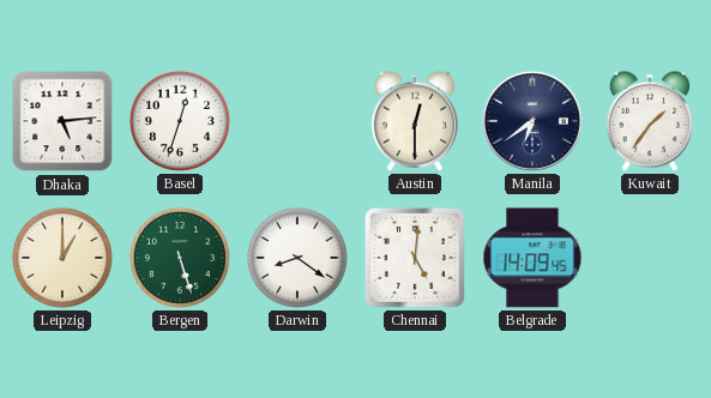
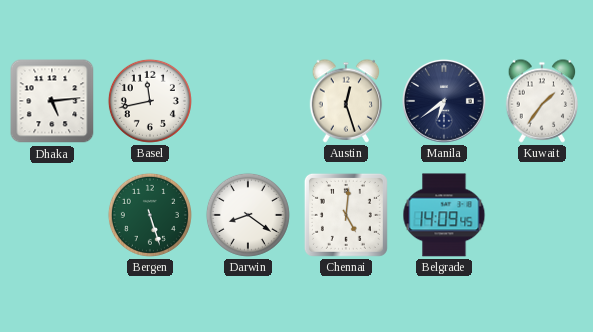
Basel: 12:33 -> 11:43
Austin: 12:30 -> 12:27
Leipzig: 1:00 -> none
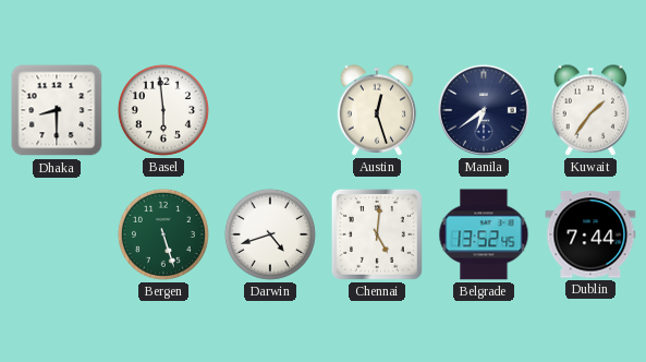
Dhaka: 5:14 -> 8:30
Basel: 11:43 -> 5:59
Darwin: 8:21 -> 4:42
Belgrade: 14:09 -> 13:52
Dublin: none -> 7:44
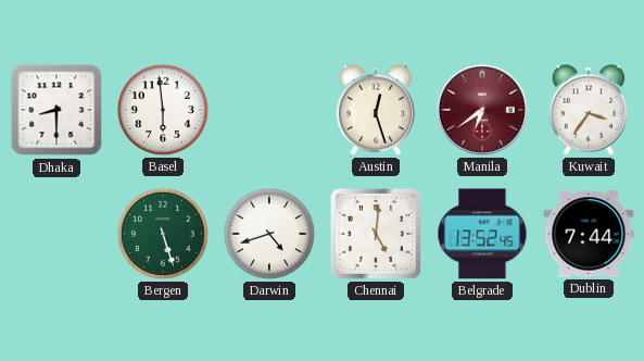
Manila dial: navy -> burgundy
Kuwait: 1:36 -> 3:36
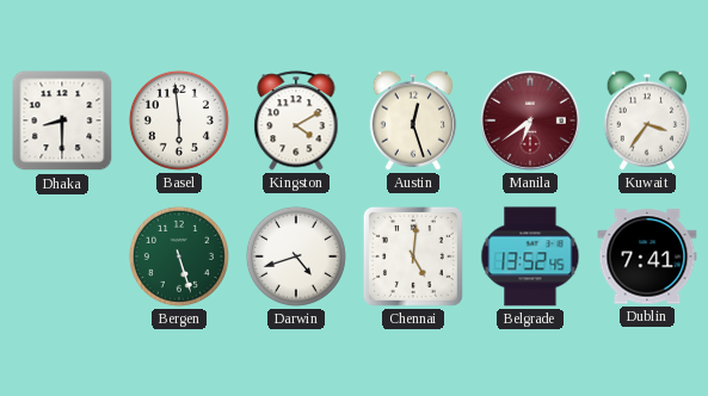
Kingston: none -> 4:10
Dublin: 7:44 -> 7:41
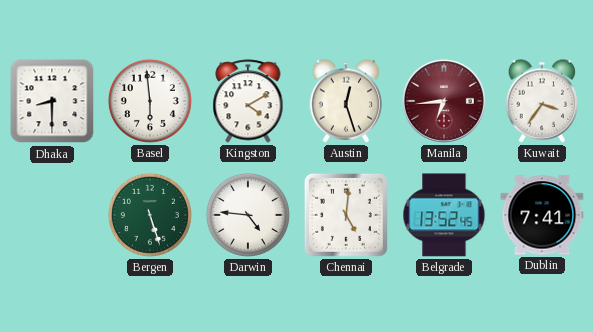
Manila: 6:39 -> 6:44
Darwin: 4:42 -> 4:46
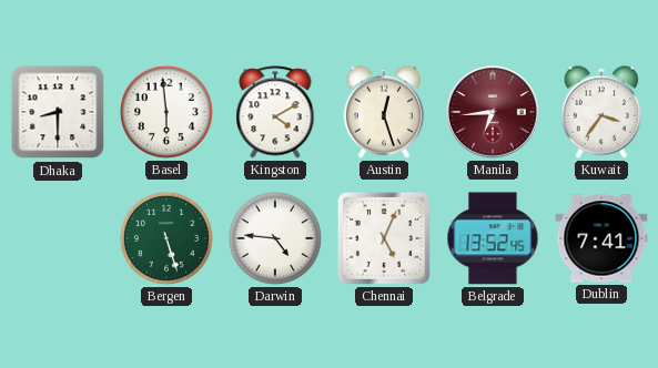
Chennai: 5:01 -> 5:04
